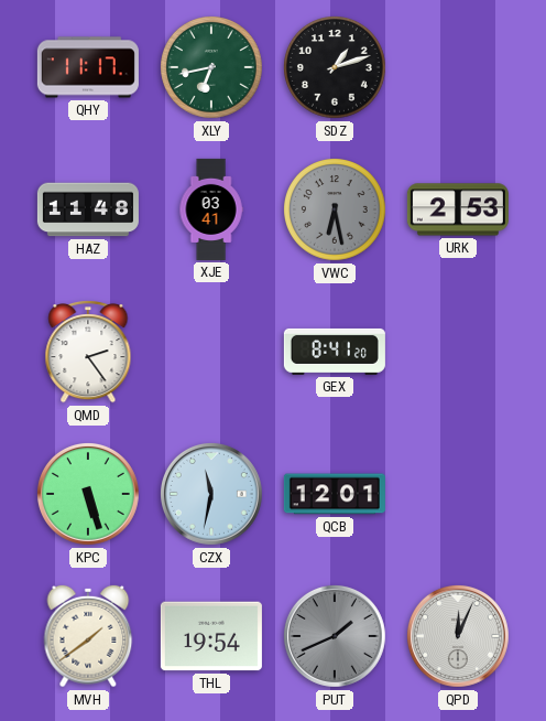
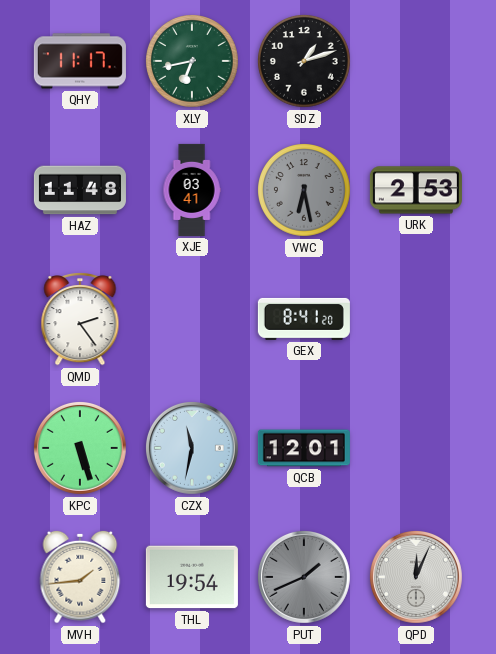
MVH: 1:39 -> 1:44
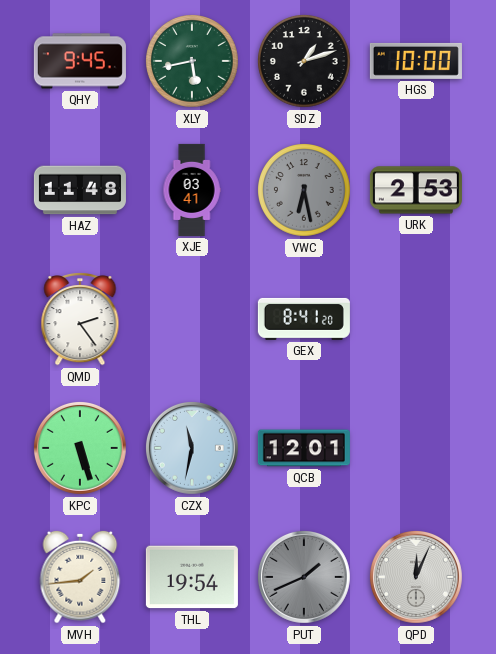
QHY: 11:17 -> 9:45
XLY: 6:43 -> 5:43
HGS: none -> 10:00
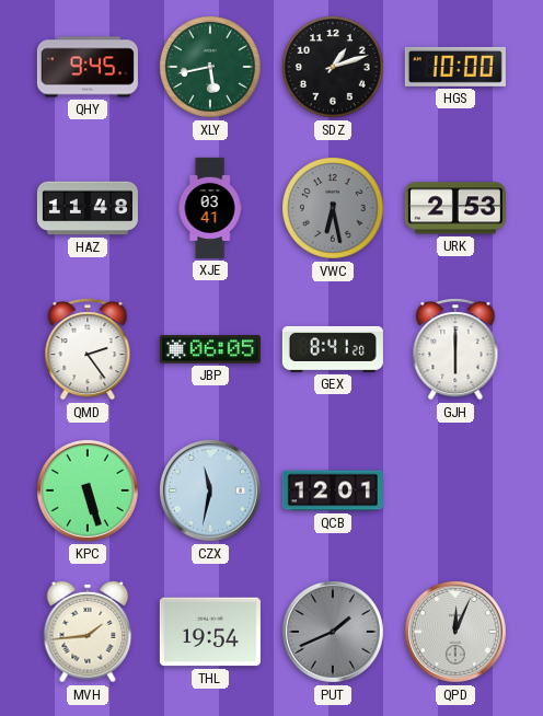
JBP: none -> 06:05
GJH: none -> 6:00
